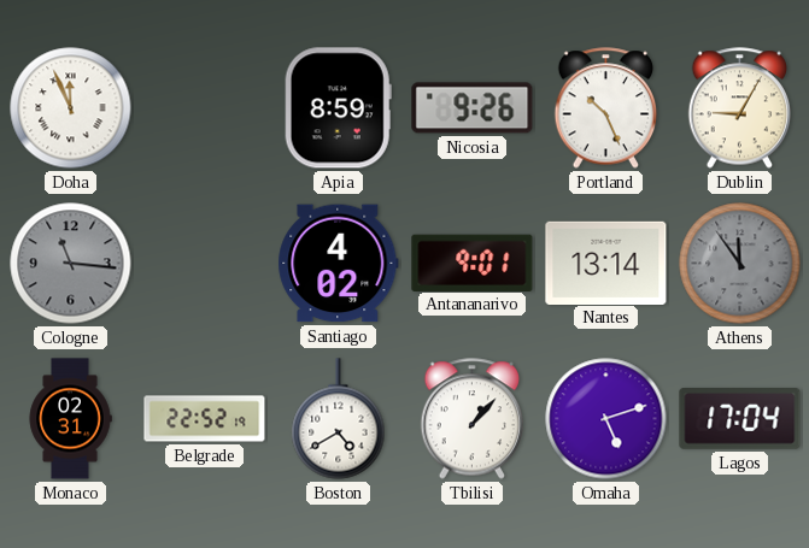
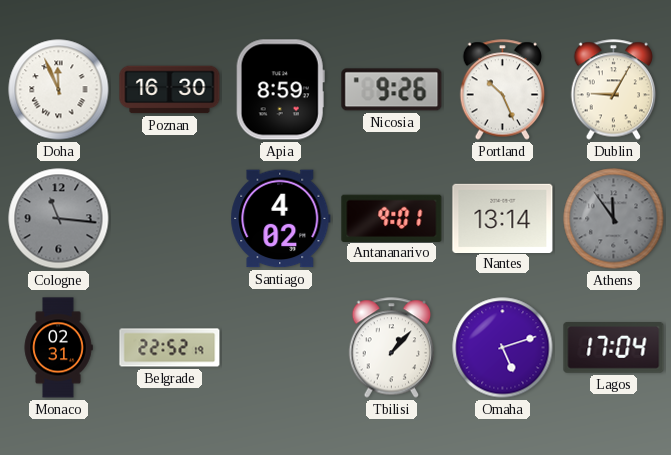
Poznan: none -> 16:30
Boston: 4:40 -> none
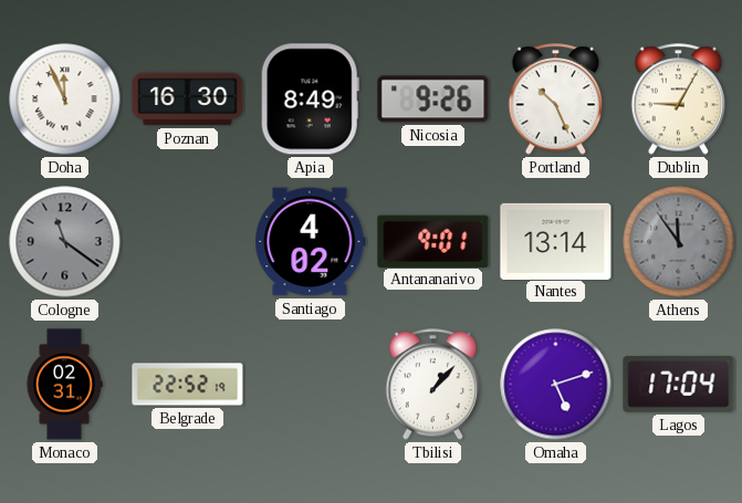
Apia: 8:59 -> 8:49
Cologne: 11:16 -> 11:21
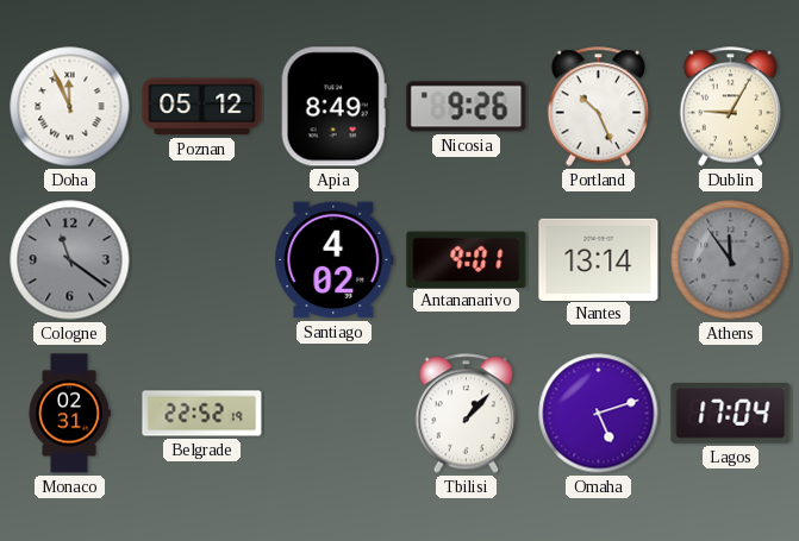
Poznan: 16:30 -> 05:12
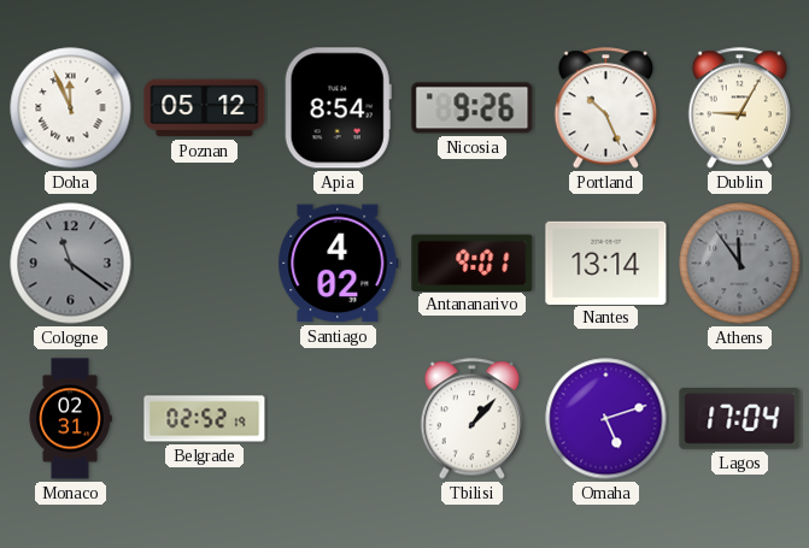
Apia: 8:49 -> 8:54
Belgrade: 22:52 -> 02:52
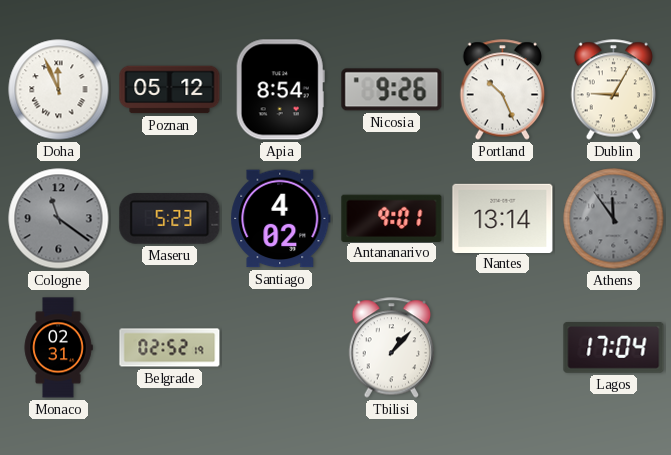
Maseru: none -> 5:23
Omaha: 5:12 -> none
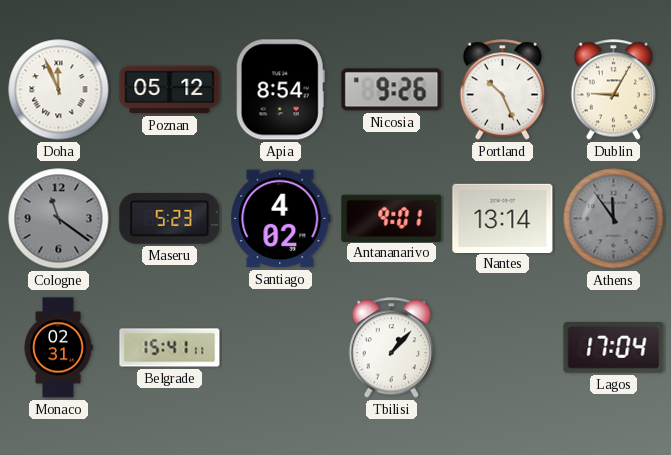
Belgrade: 02:52 -> 15:41
